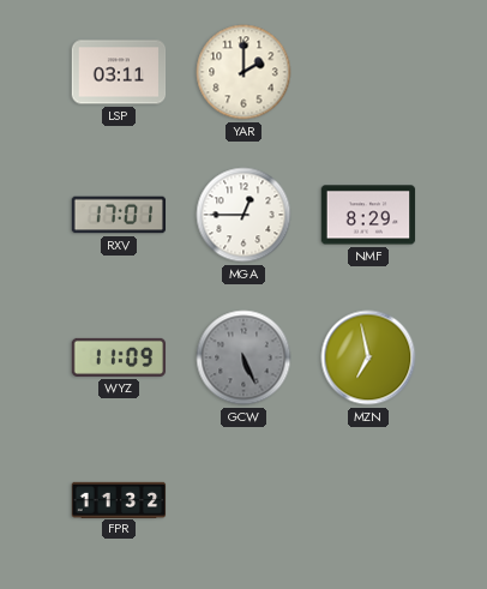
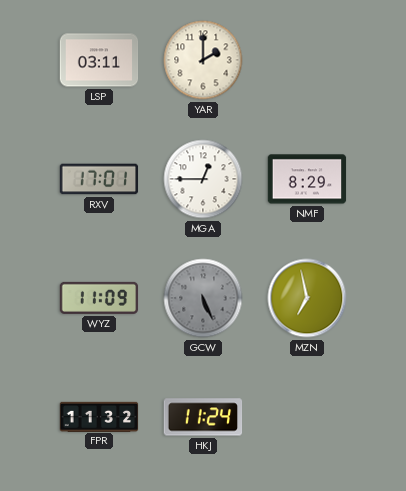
HKJ: none -> 11:24
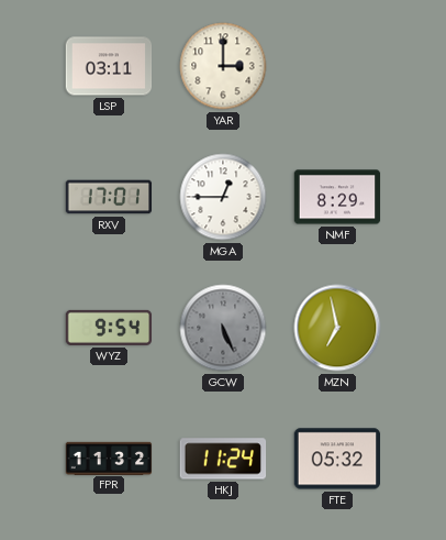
YAR: 2:00 -> 3:00
WYZ: 11:09 -> 9:54
FTE: none -> 05:32
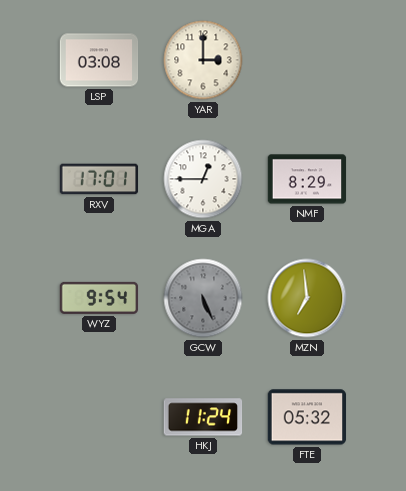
LSP: 03:11 -> 03:08
MZN: 6:58 -> 6:59
FPR: 11:32 -> none
